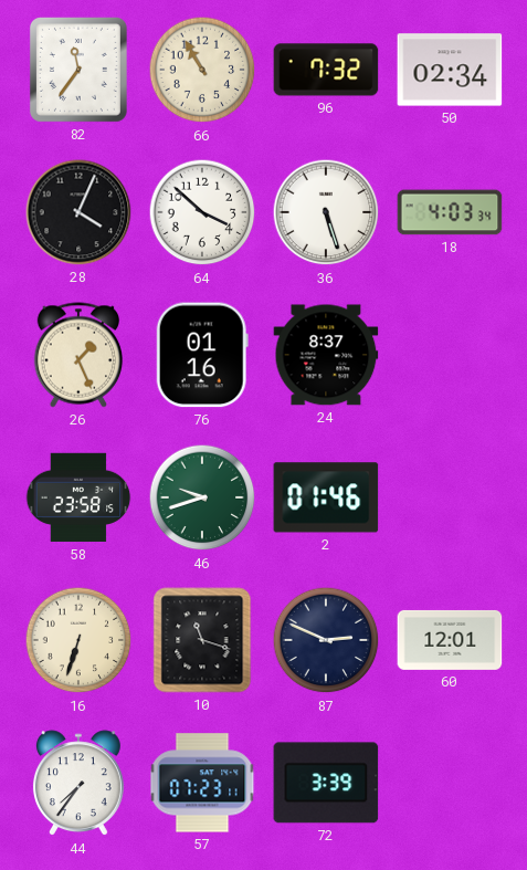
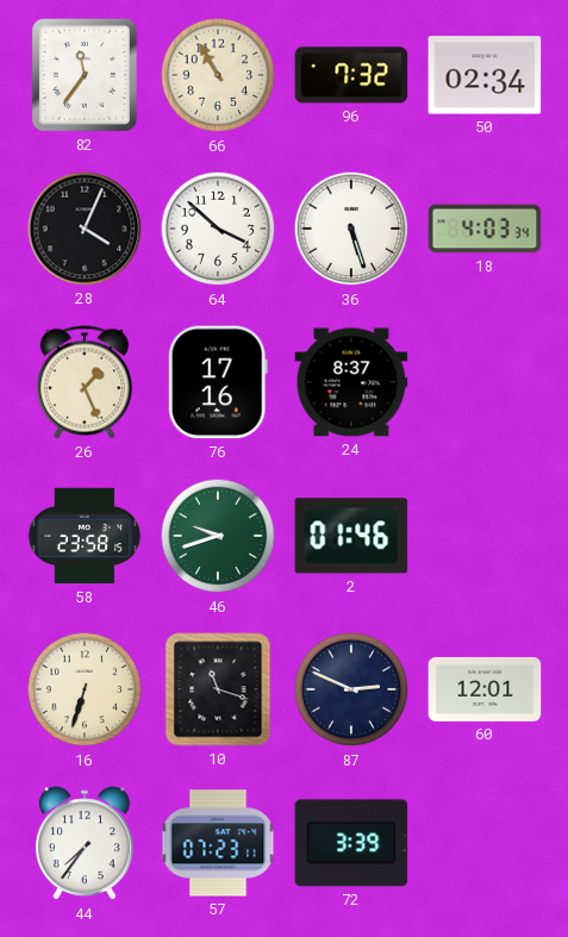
76: 01:16 -> 17:16
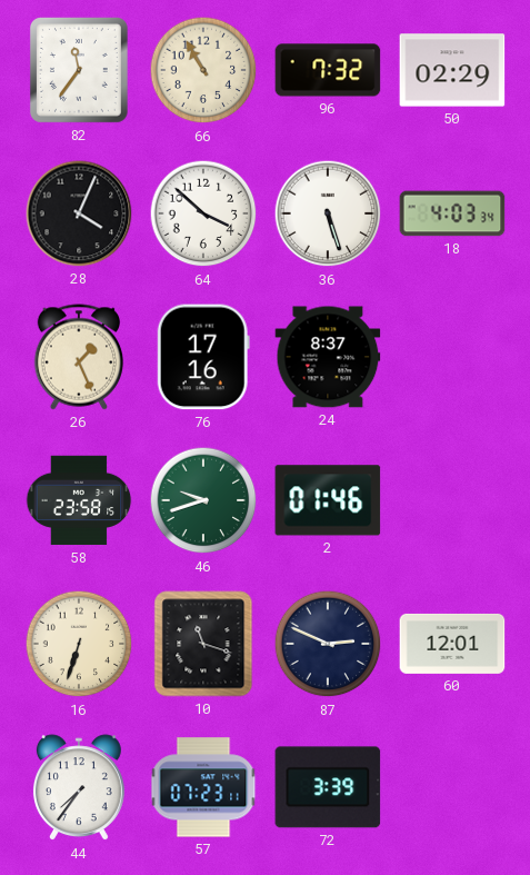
50: 02:34 -> 02:29
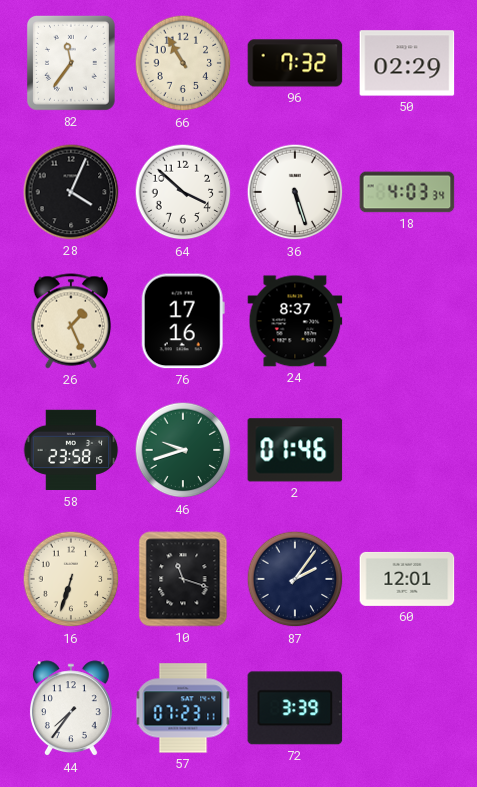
87: 2:49 -> 2:06
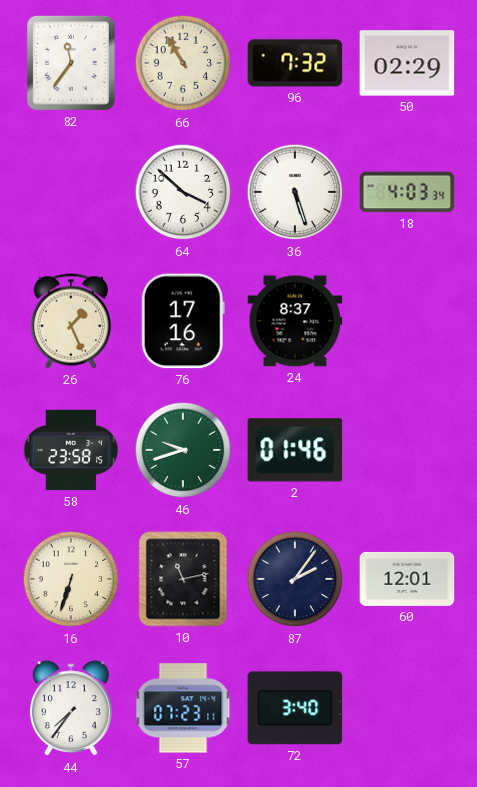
28: 4:04 -> none
10: 11:18 -> 11:13
72: 3:39 -> 3:40
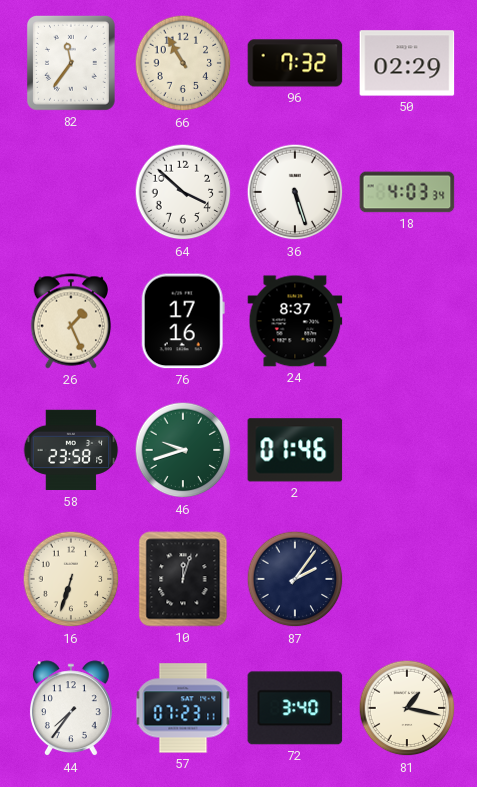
10: 11:13 -> 12:03
60: 12:01 -> none
81: none -> 1:17
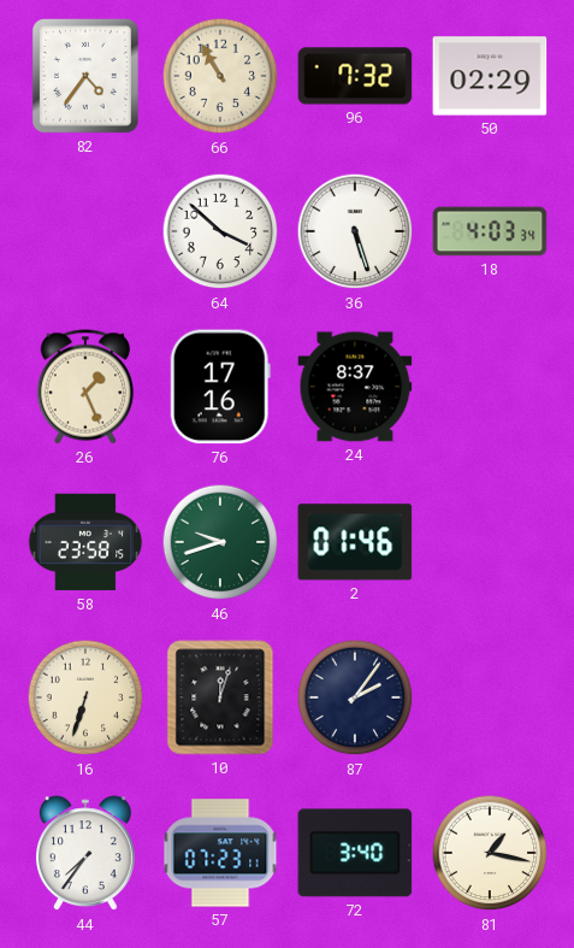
82: 11:36 -> 4:36
